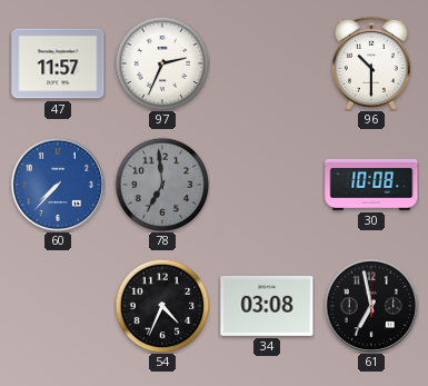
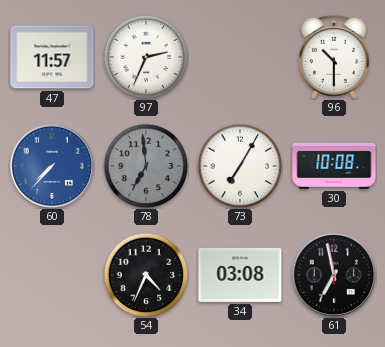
73: none -> 7:05
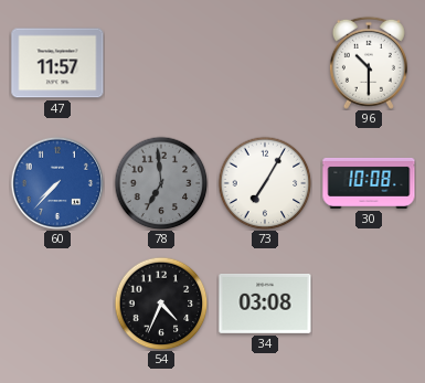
97: 2:34 -> none
61: 6:58 -> none
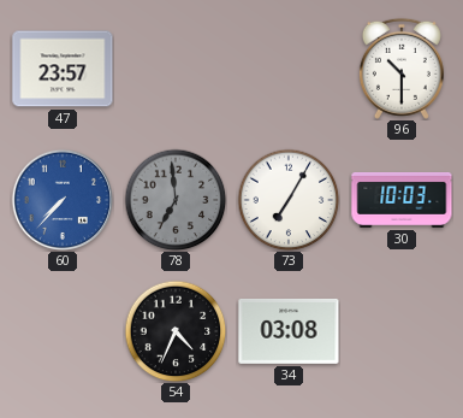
47: 11:57 -> 23:57
30: 10:08 -> 10:03
